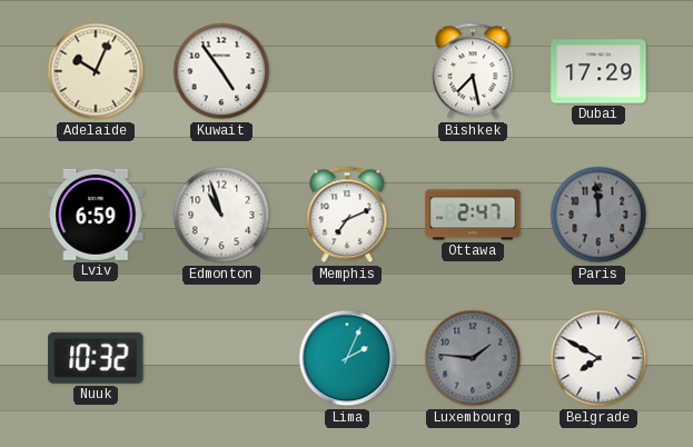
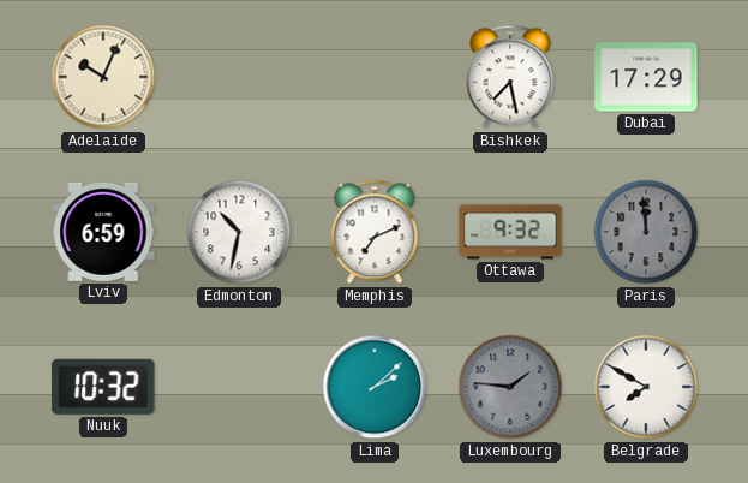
Kuwait: 4:54 -> none
Edmonton: 10:57 -> 10:32
Ottawa: 2:47 -> 9:32
Lima: 2:04 -> 2:08
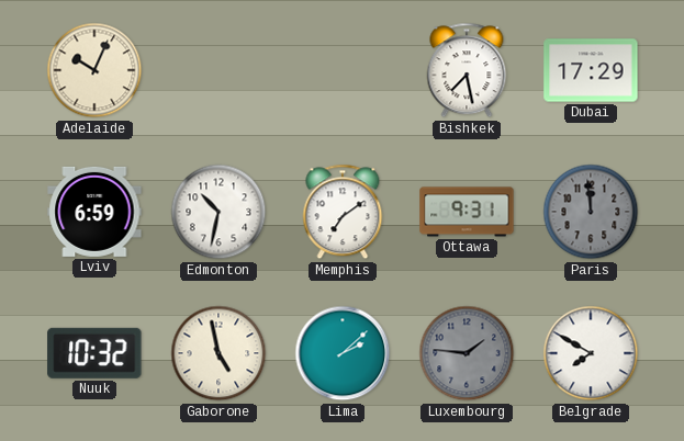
Memphis: 7:11 -> 7:09
Ottawa: 9:32 -> 9:31
Gaborone: none -> 4:58
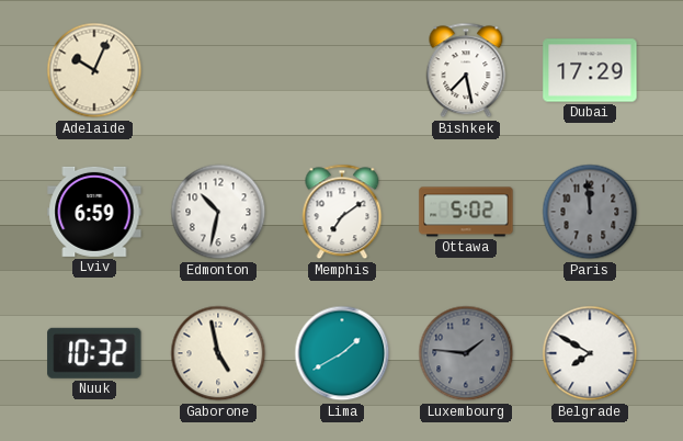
Ottawa: 9:31 -> 5:02
Lima: 2:08 -> 1:40
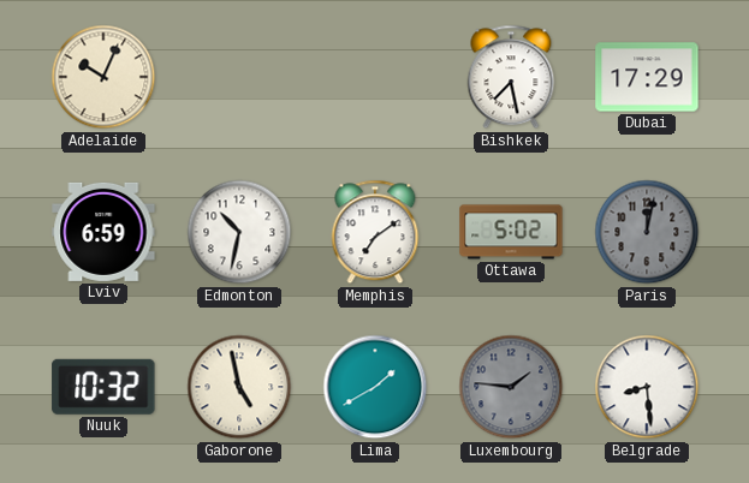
Paris: 11:59 -> 12:02
Belgrade: 7:50 -> 8:29
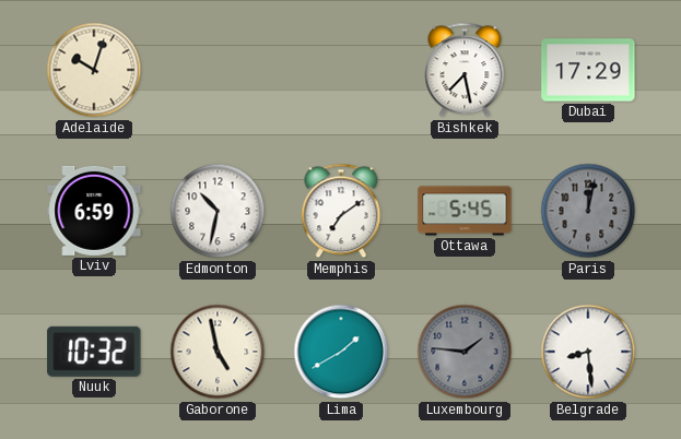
Adelaide: 10:04 -> 10:03
Ottawa: 5:02 -> 5:45
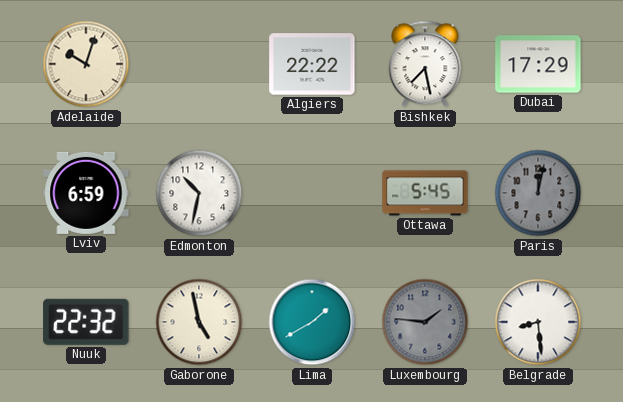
Algiers: none -> 22:22
Memphis: 7:09 -> none
Nuuk: 10:32 -> 22:32
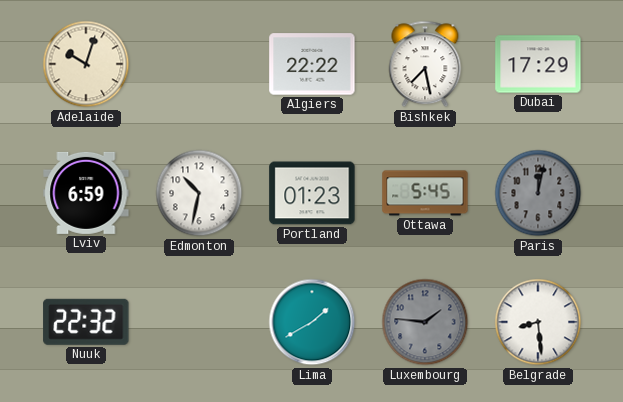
Portland: none -> 01:23
Gaborone: 4:58 -> none
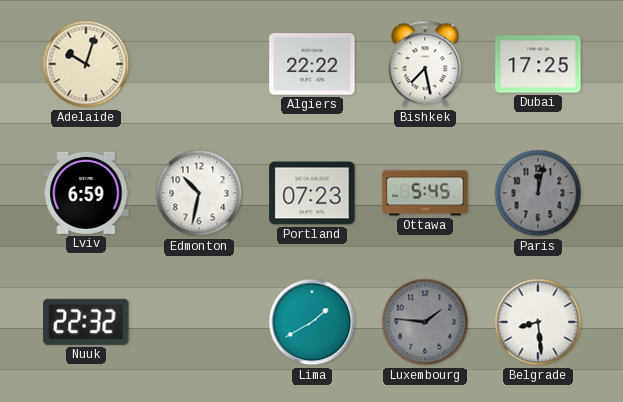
Dubai: 17:29 -> 17:25
Portland: 01:23 -> 07:23
